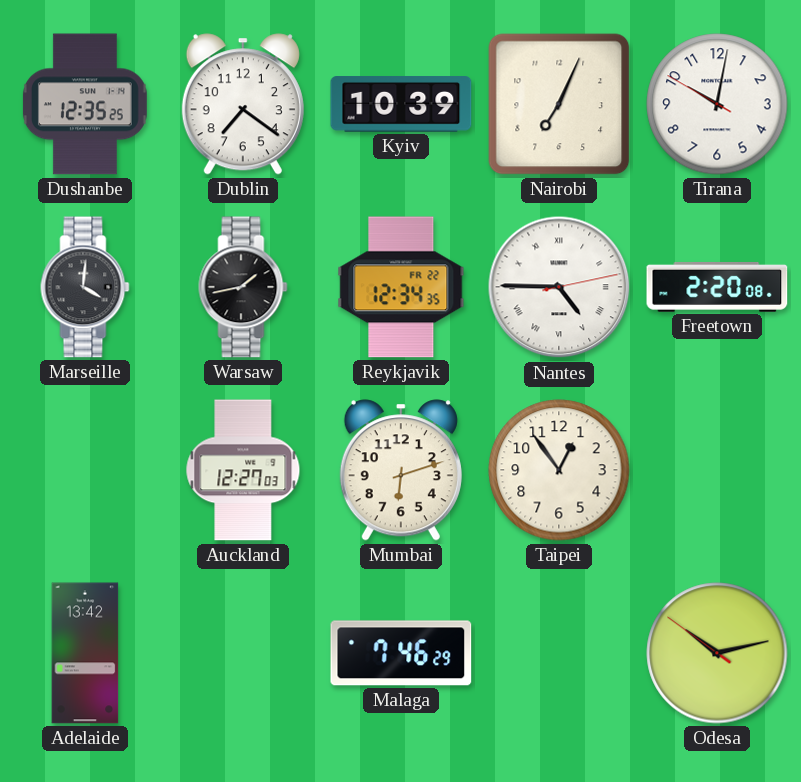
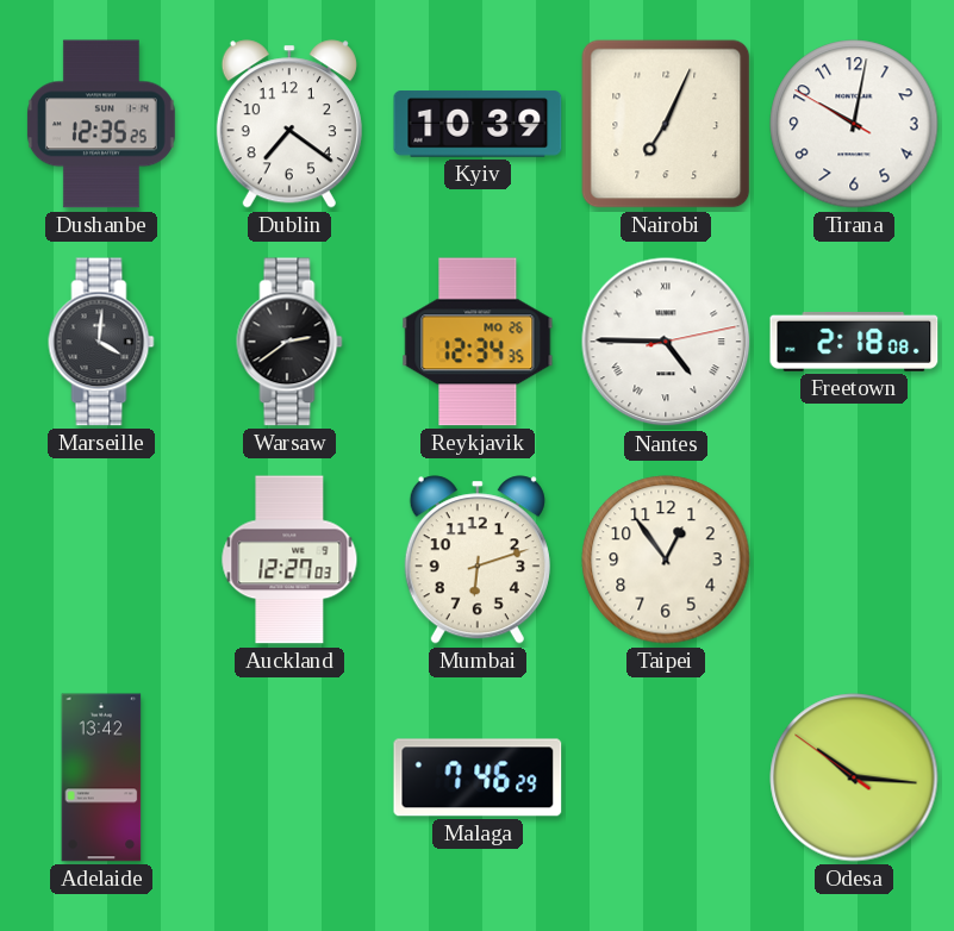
Warsaw: 1:43 -> 2:39
Reykjavik date: FR 22 -> MO 26
Freetown: 2:20 -> 2:18
Odesa: 10:12 -> 10:15
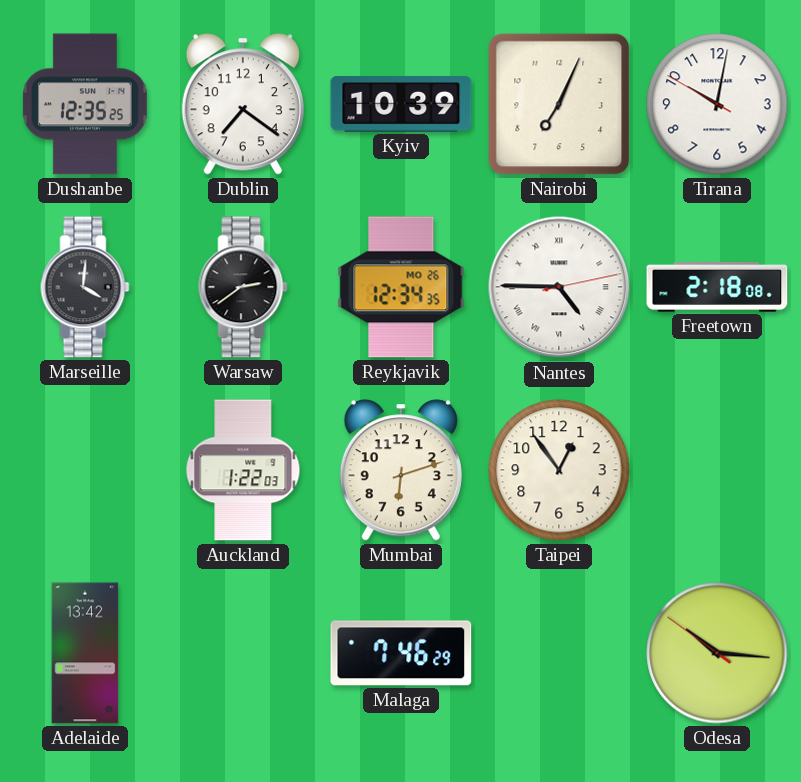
Auckland: 12:27 -> 1:22
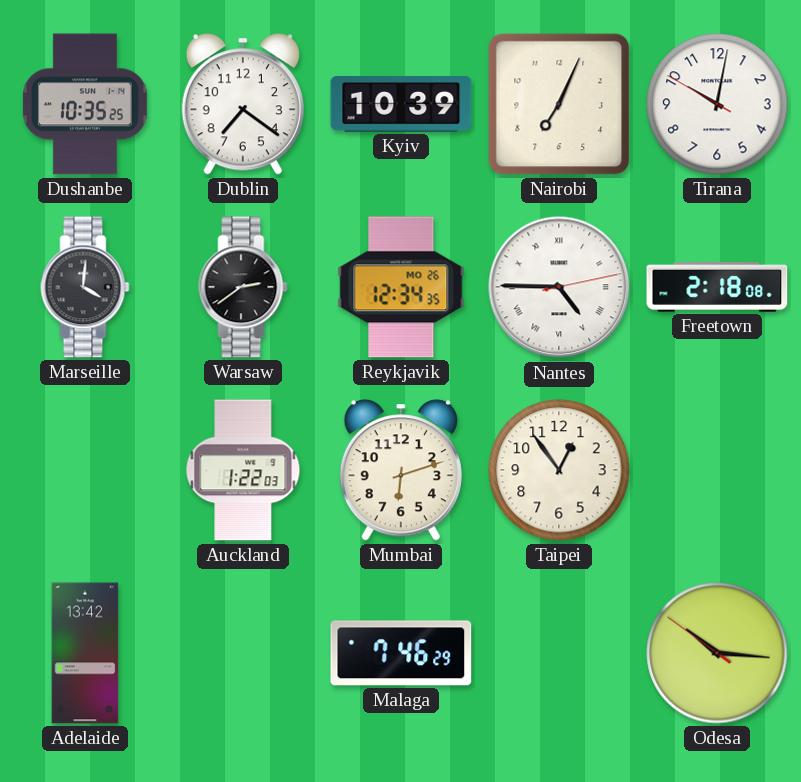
Dushanbe: 12:35 -> 10:35
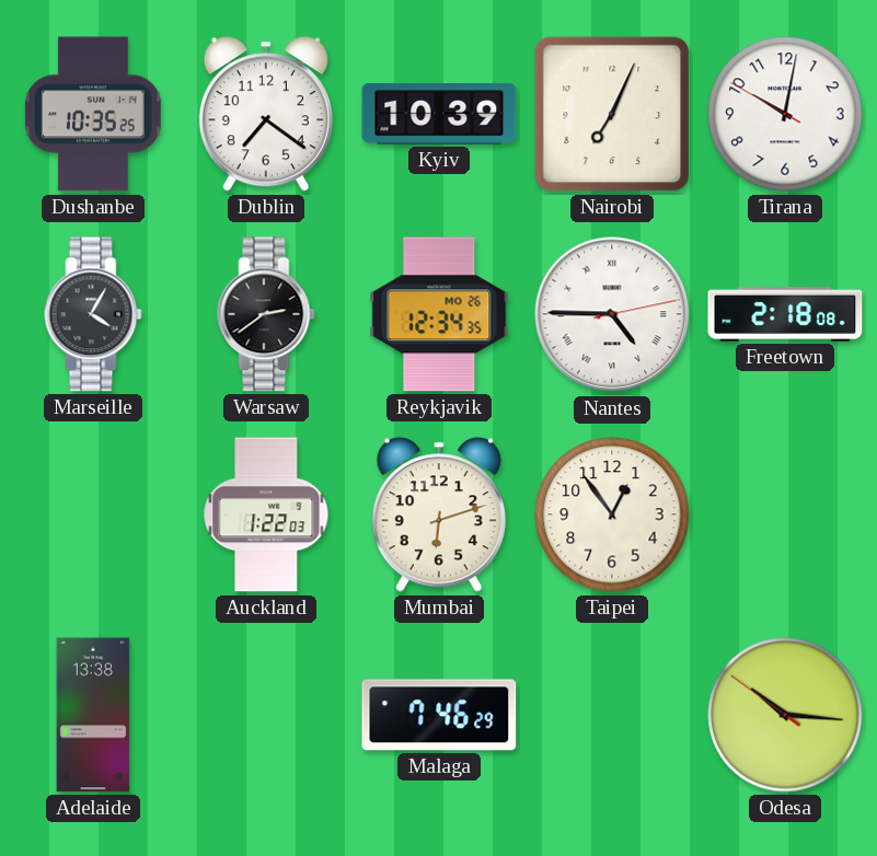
Marseille: 4:01 -> 4:05
Adelaide: 13:42 -> 13:38
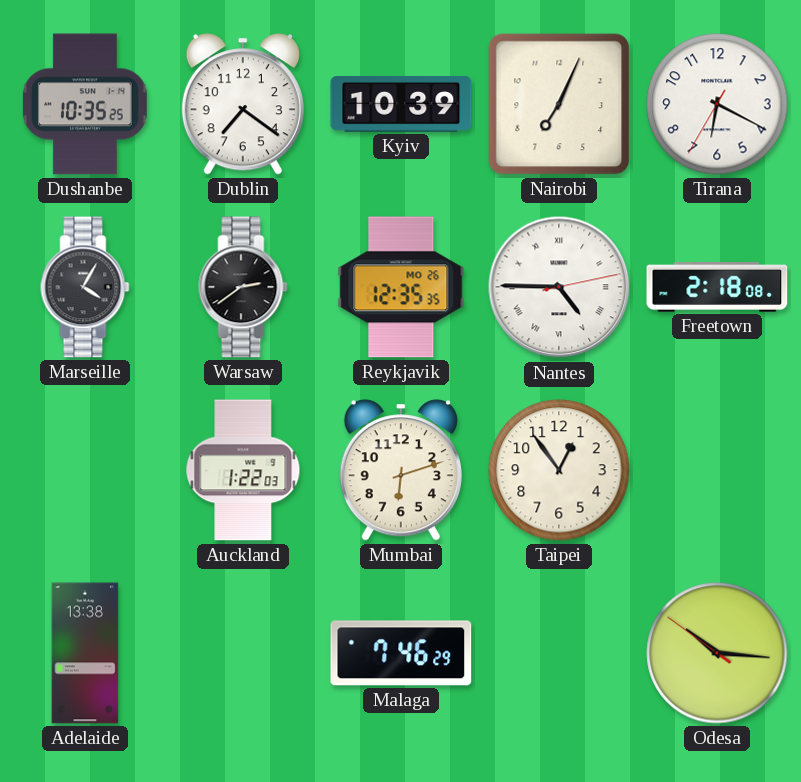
Tirana: 10:01 -> 6:19
Reykjavik: 12:34 -> 12:35
